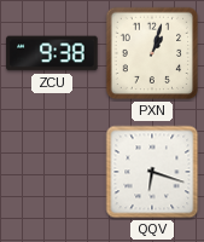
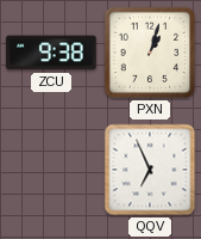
QQV: 6:18 -> 6:56
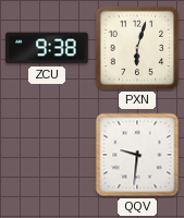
PXN: 1:03 -> 6:03
QQV: 6:56 -> 9:31
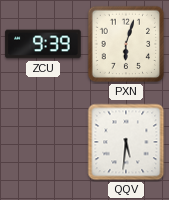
ZCU: 9:38 -> 9:39
QQV: 9:31 -> 5:31
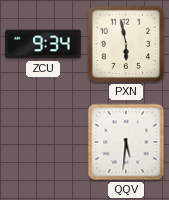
ZCU: 9:39 -> 9:34
PXN: 6:03 -> 5:58
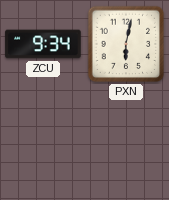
PXN: 5:58 -> 6:02
QQV: 5:31 -> none
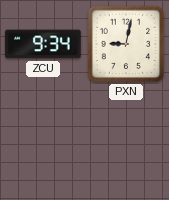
PXN: 6:02 -> 9:02
